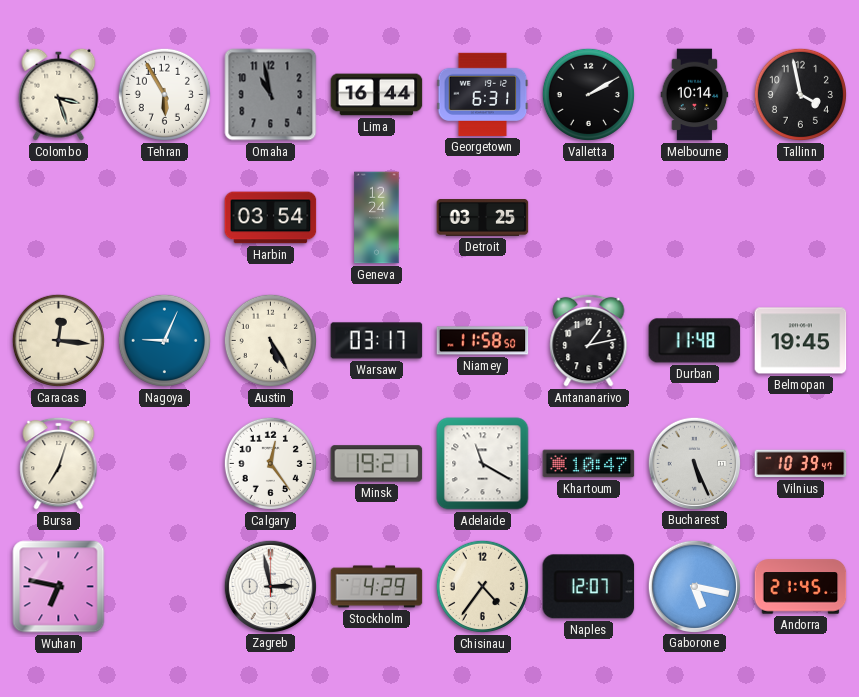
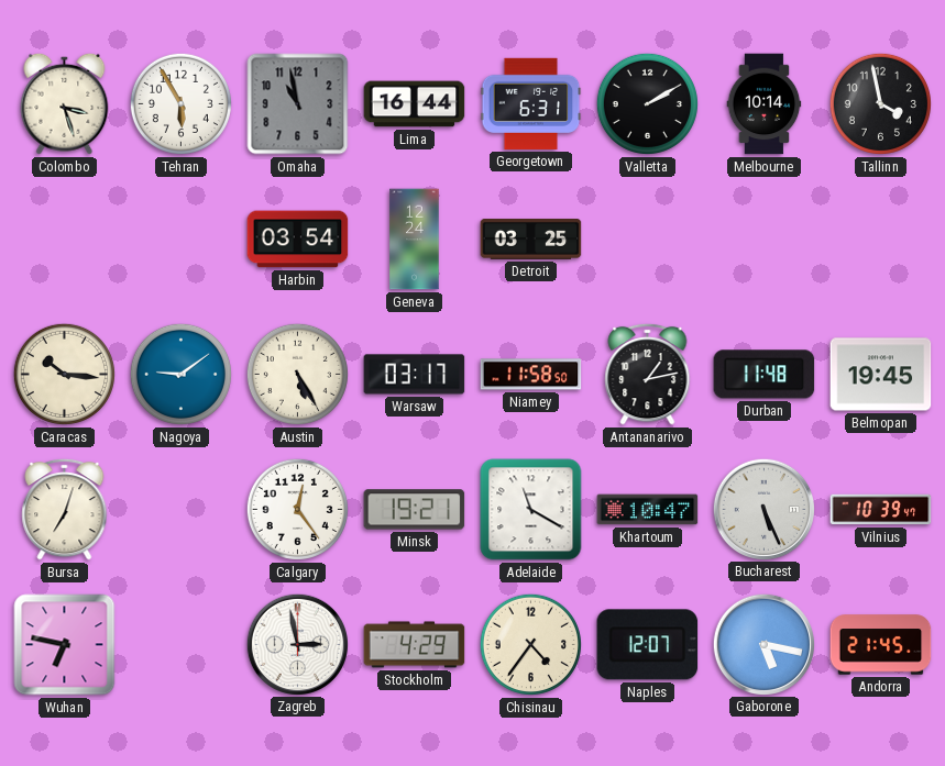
Caracas: 12:16 -> 10:16
Nagoya: 9:04 -> 9:09
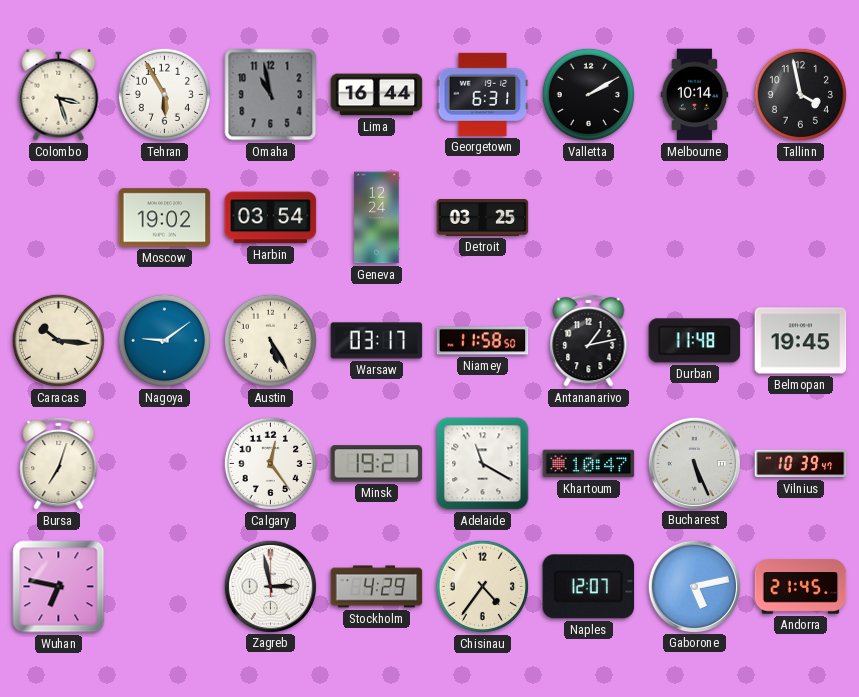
Moscow: none -> 19:02
Gaborone: 5:17 -> 5:13
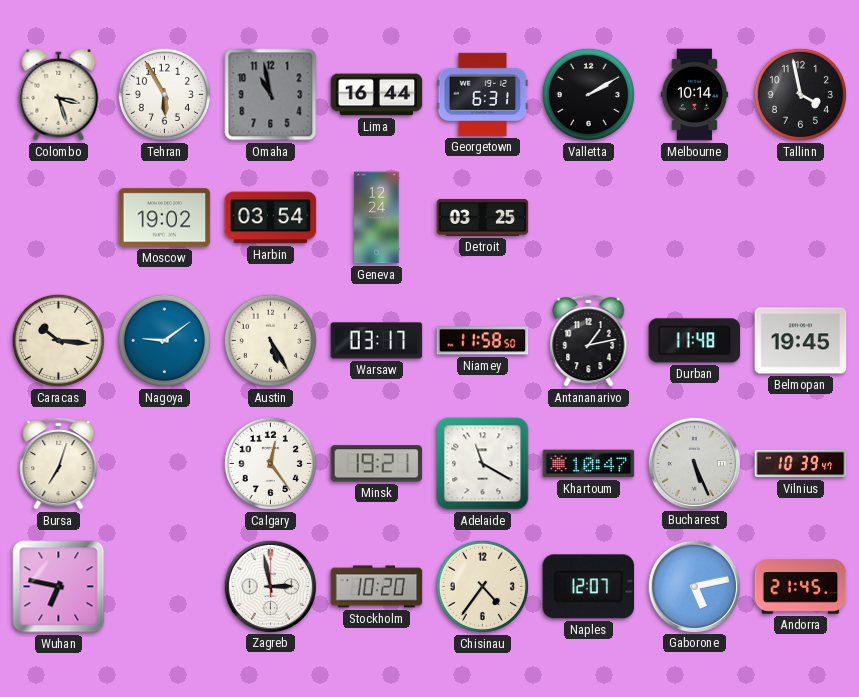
Stockholm: 4:29 -> 10:20
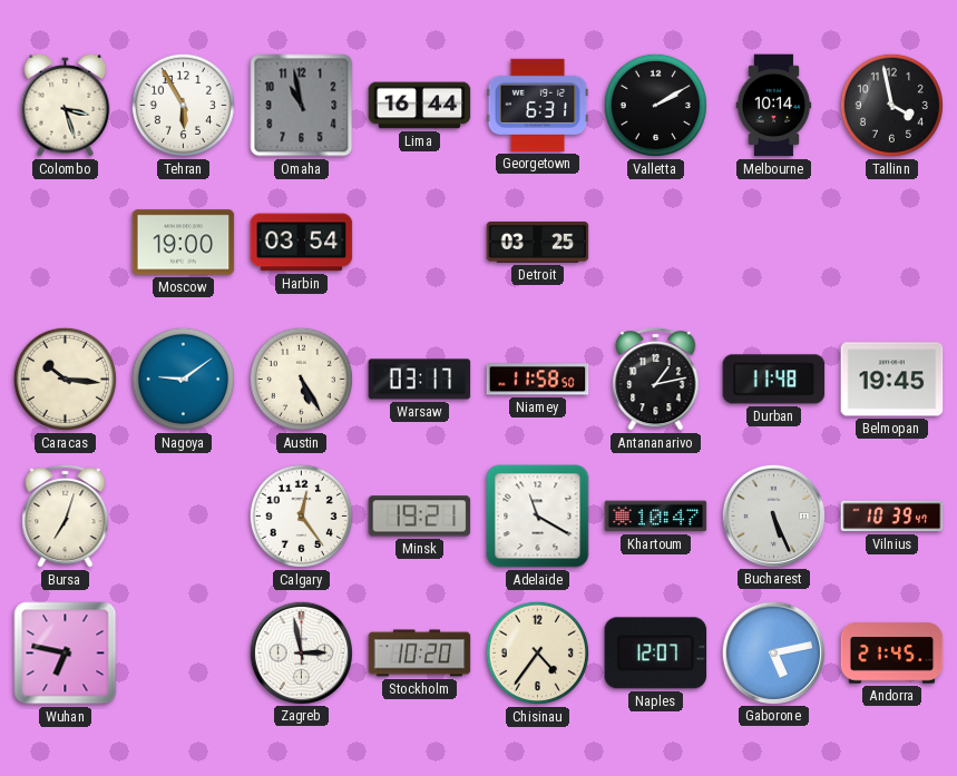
Moscow: 19:02 -> 19:00
Geneva: 12:24 -> none
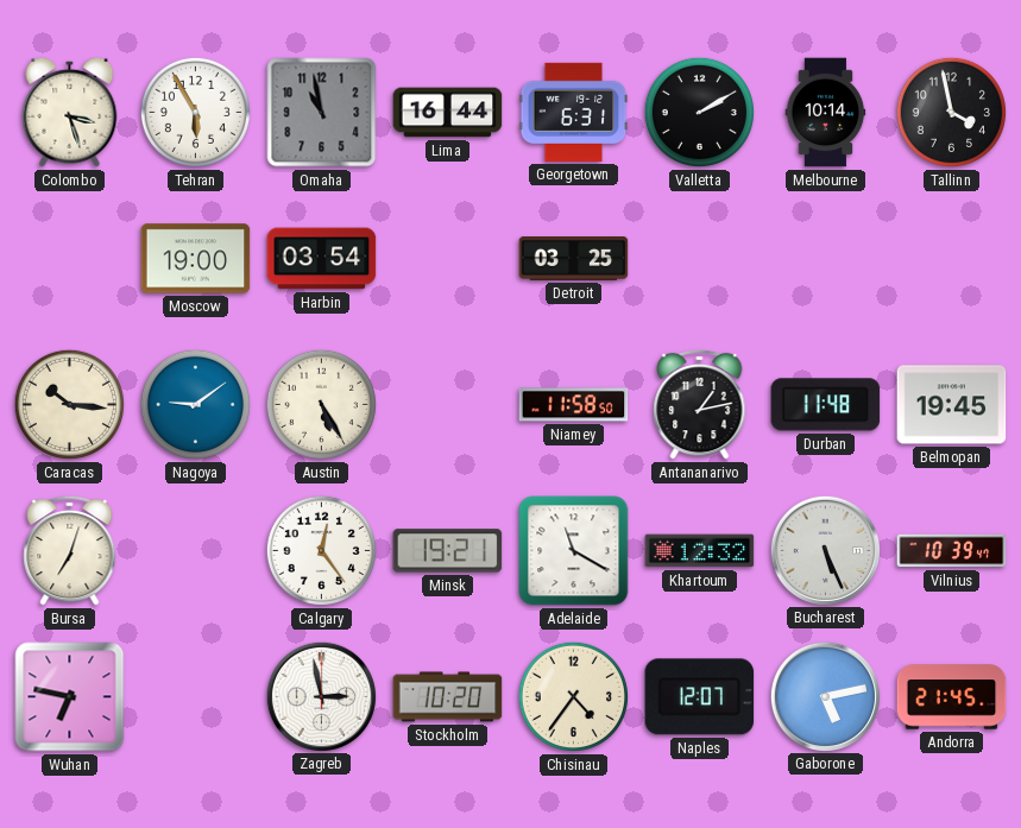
Warsaw: 03:17 -> none
Khartoum: 10:47 -> 12:32
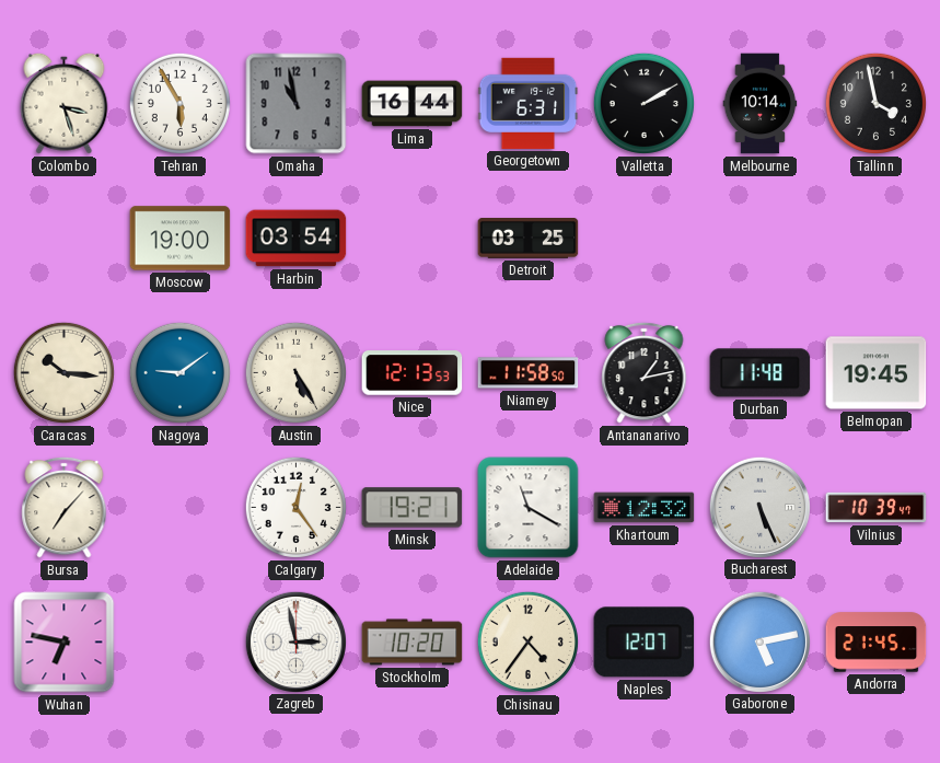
Nice: none -> 12:13
Bursa: 7:03 -> 7:07
